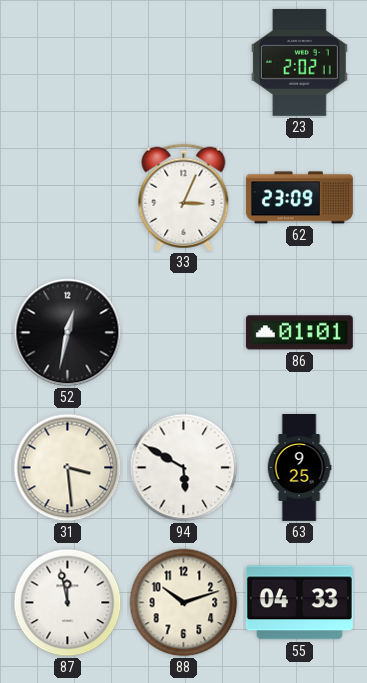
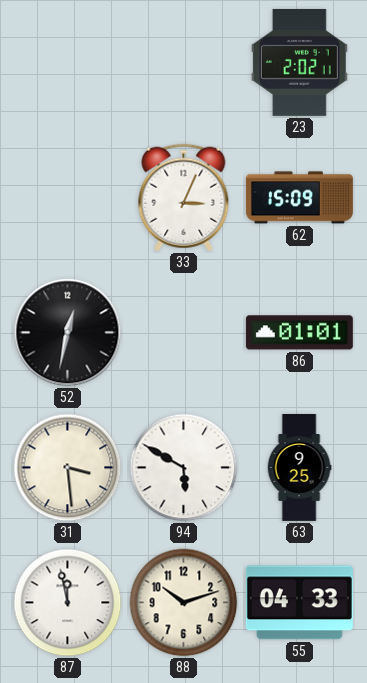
62: 23:09 -> 15:09
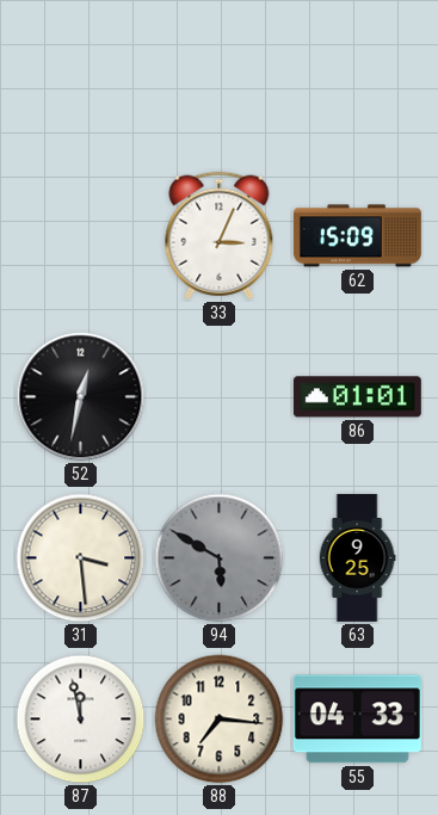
23: 2:02 -> none
94 dial: white -> grey
88: 10:12 -> 7:16
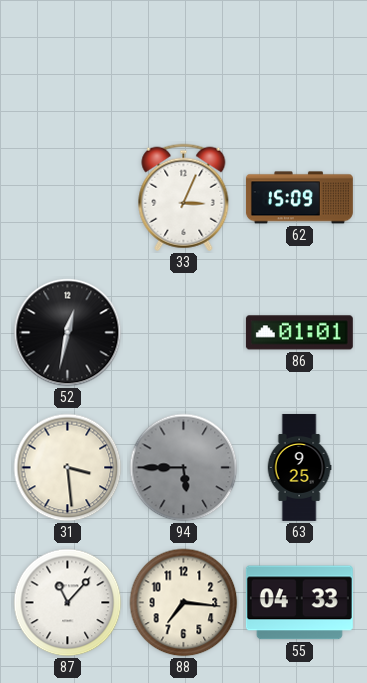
94: 5:50 -> 5:45
87: 11:58 -> 11:07
